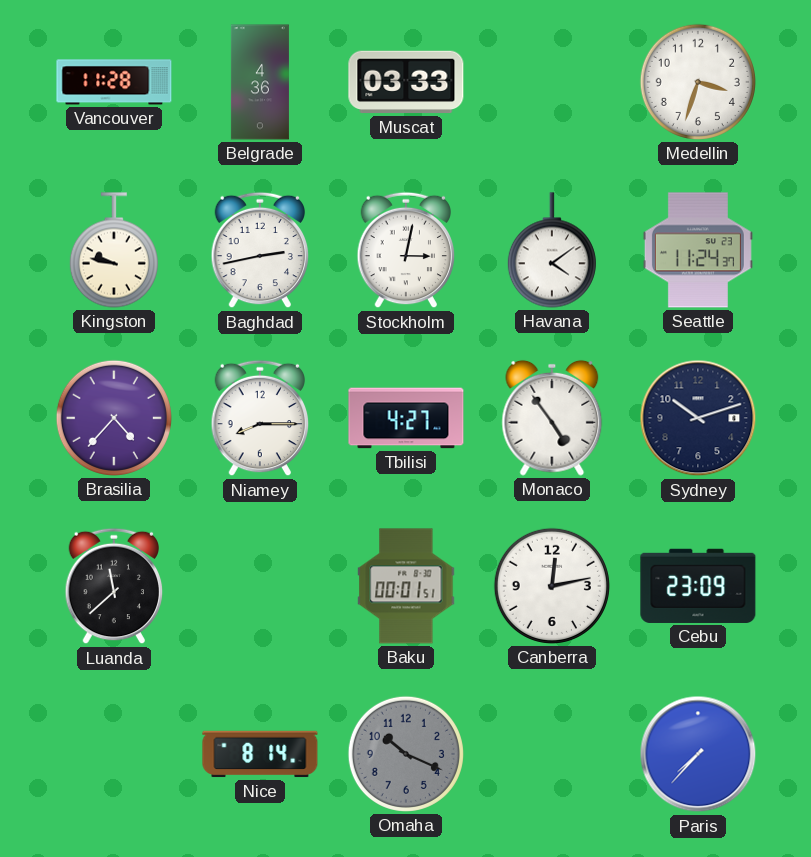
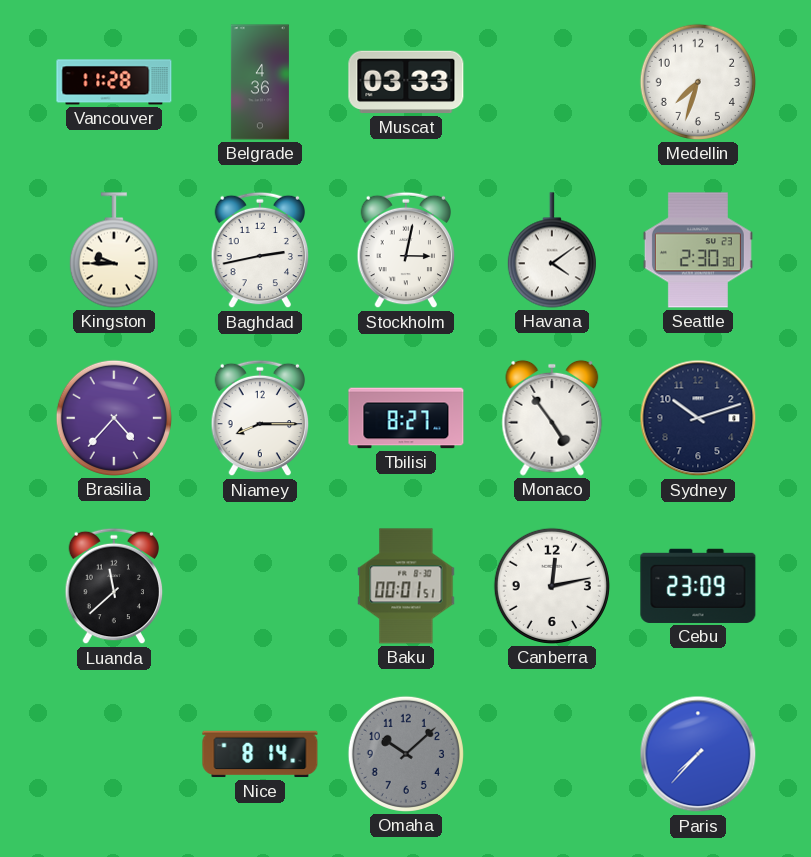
Medellin: 3:33 -> 7:33
Kingston: 9:47 -> 9:45
Seattle: 11:24 -> 2:30
Tbilisi: 4:27 -> 8:27
Omaha: 10:19 -> 10:08
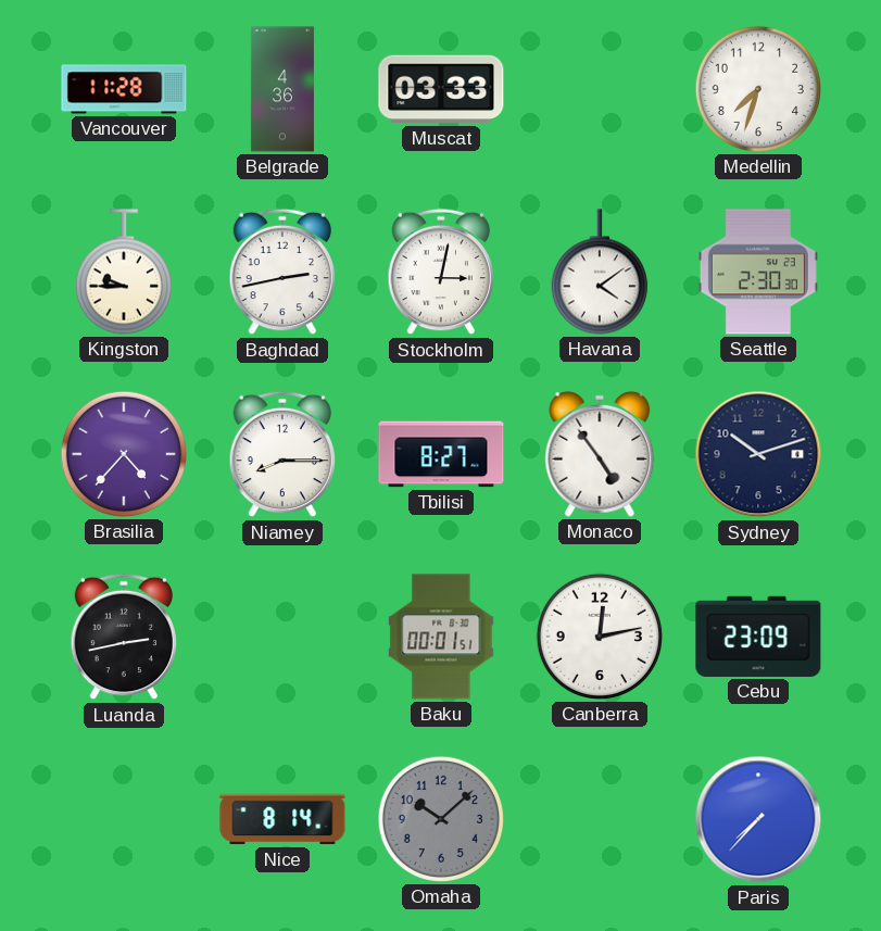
Luanda: 11:38 -> 2:43
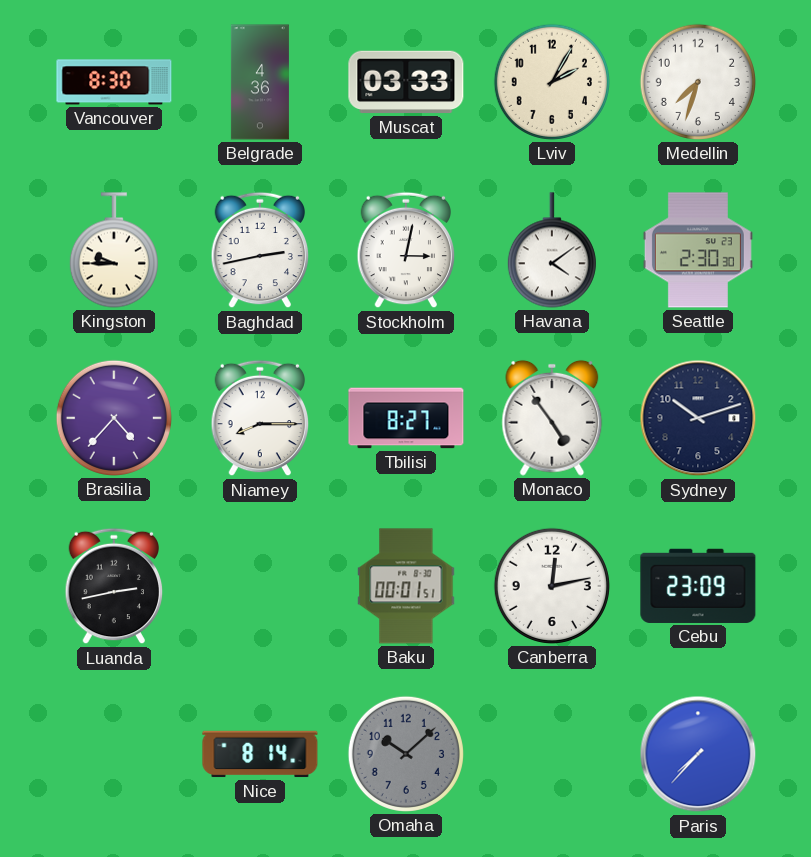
Vancouver: 11:28 -> 8:30
Lviv: none -> 2:05
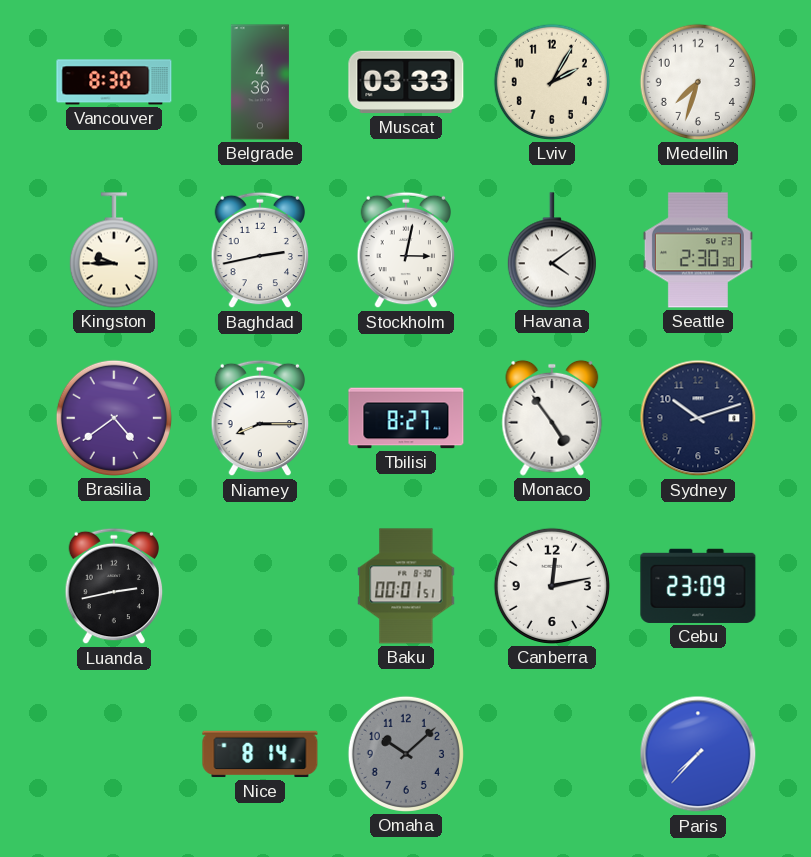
Brasilia: 4:37 -> 4:39
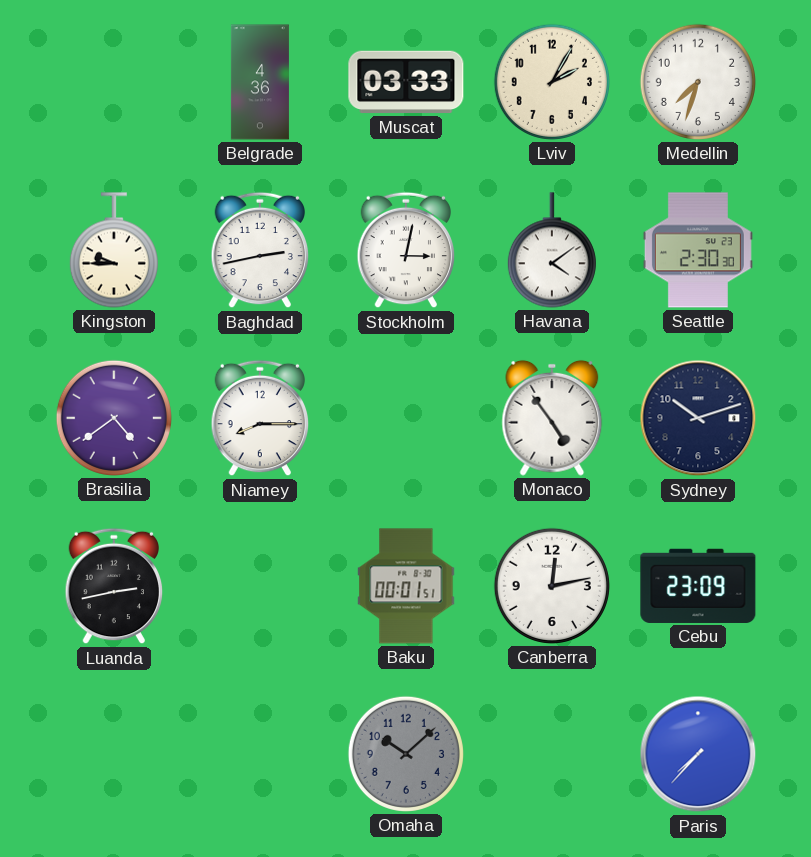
Vancouver: 8:30 -> none
Tbilisi: 8:27 -> none
Nice: 8:14 -> none
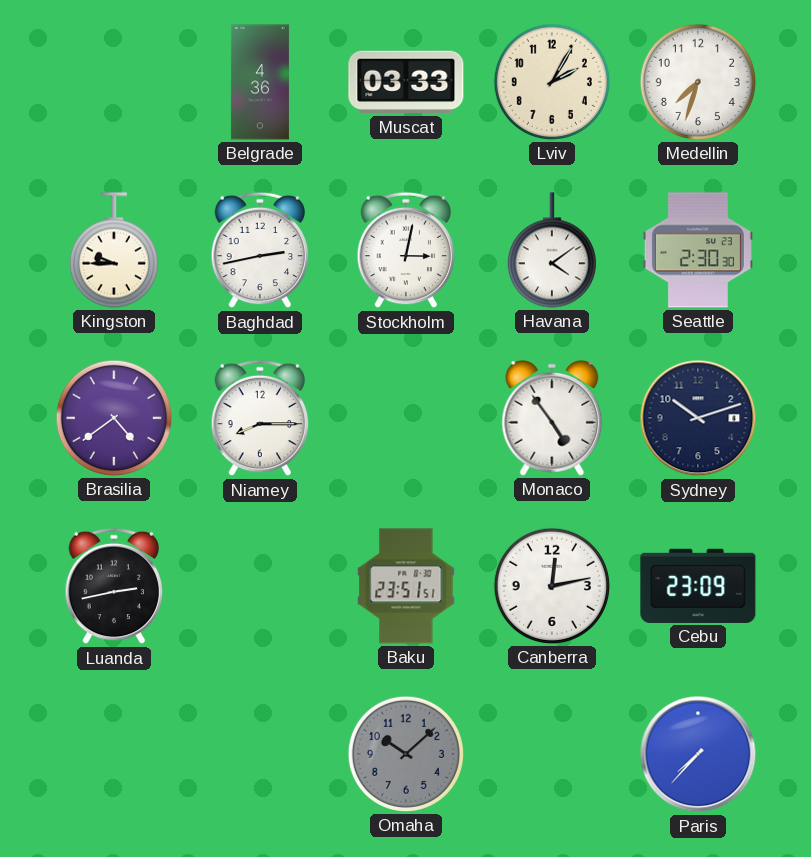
Baku: 00:01 -> 23:51
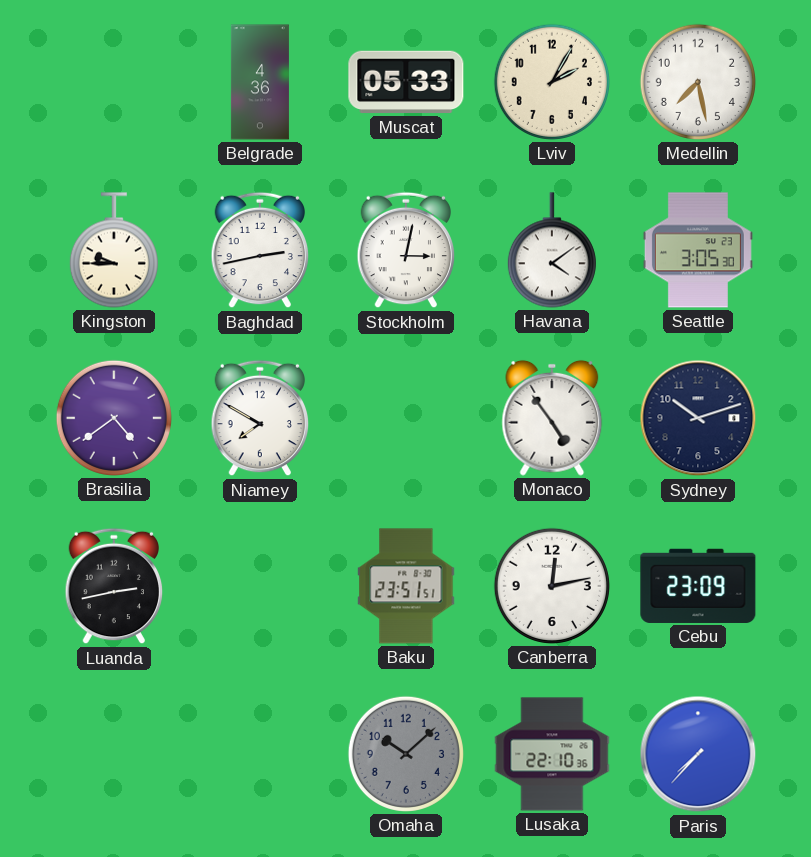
Muscat: 03:33 -> 05:33
Medellin: 7:33 -> 7:28
Seattle: 2:30 -> 3:05
Niamey: 8:15 -> 7:50
Lusaka: none -> 22:10
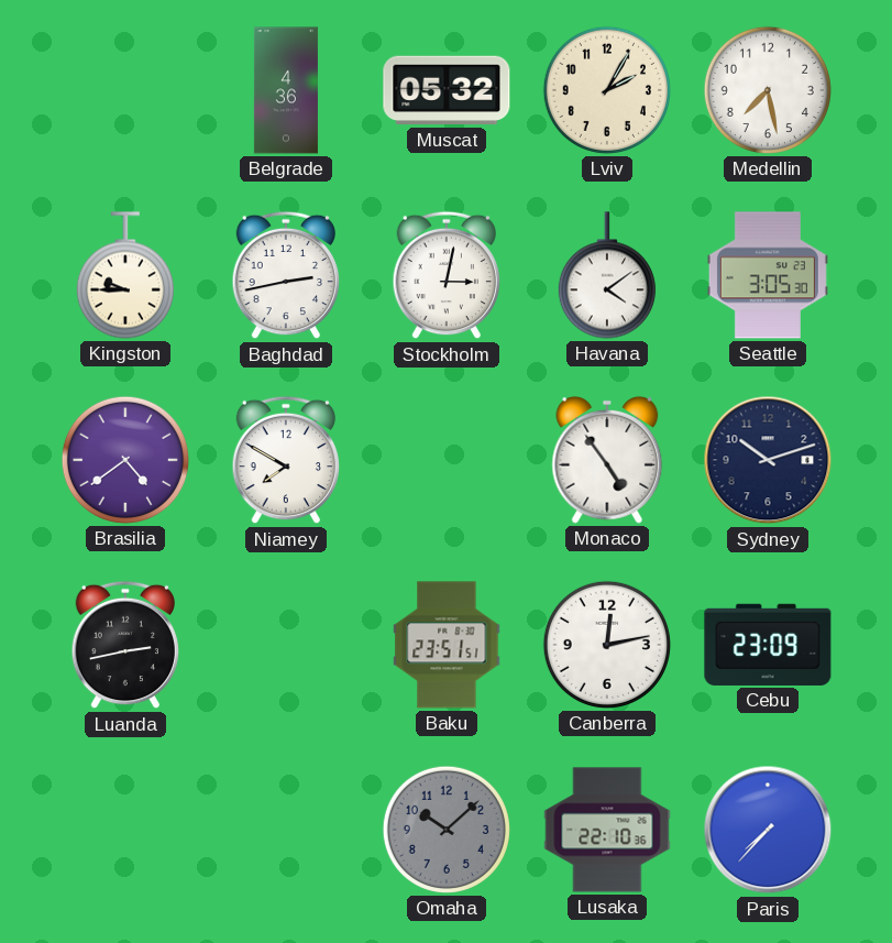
Muscat: 05:33 -> 05:32
